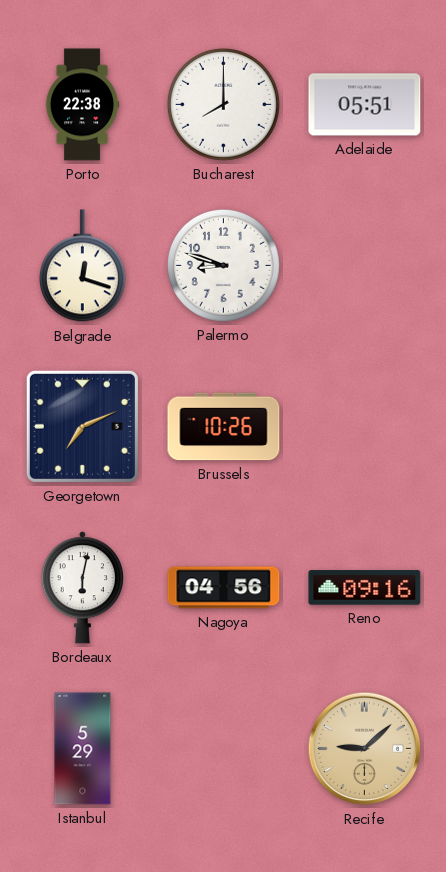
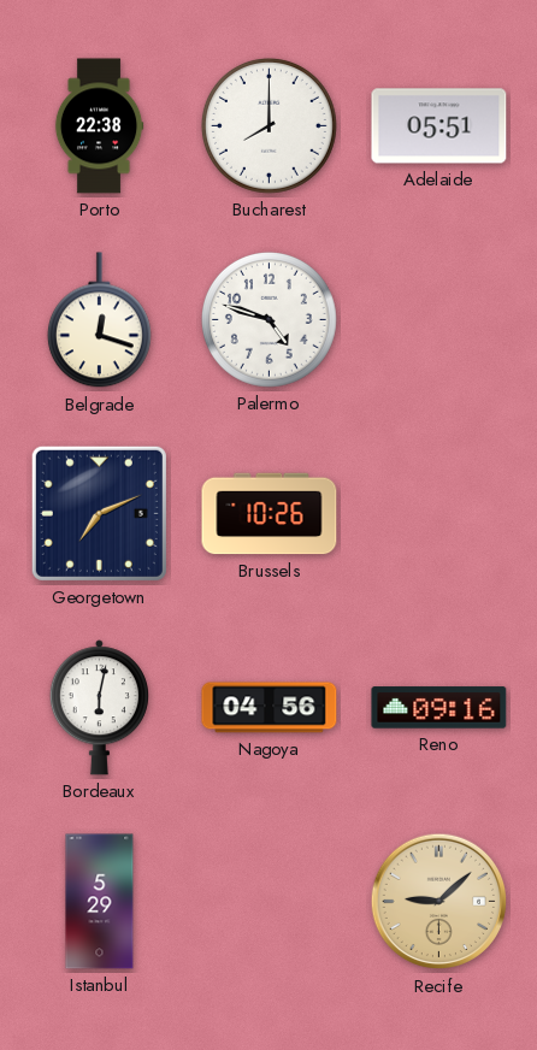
Palermo: 8:48 -> 4:48
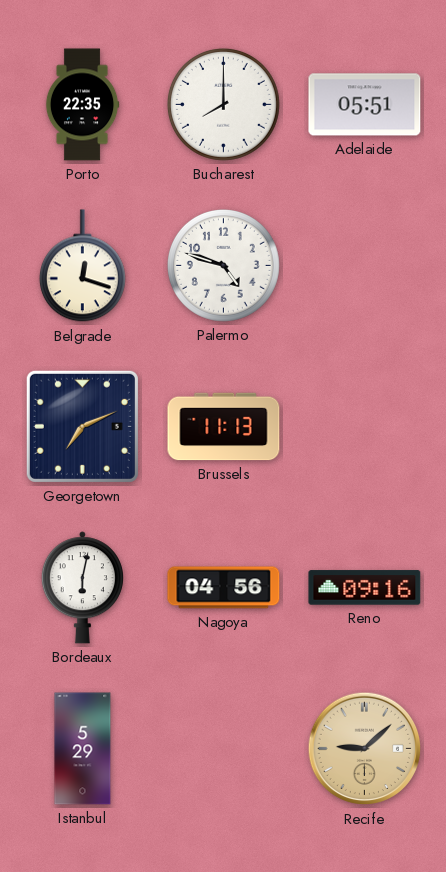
Porto: 22:38 -> 22:35
Brussels: 10:26 -> 11:13
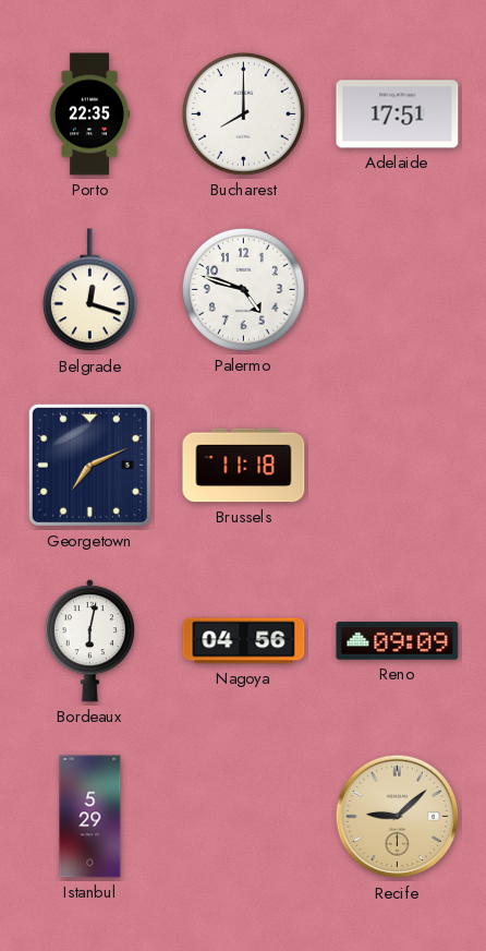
Adelaide: 05:51 -> 17:51
Brussels: 11:13 -> 11:18
Reno: 09:16 -> 09:09
